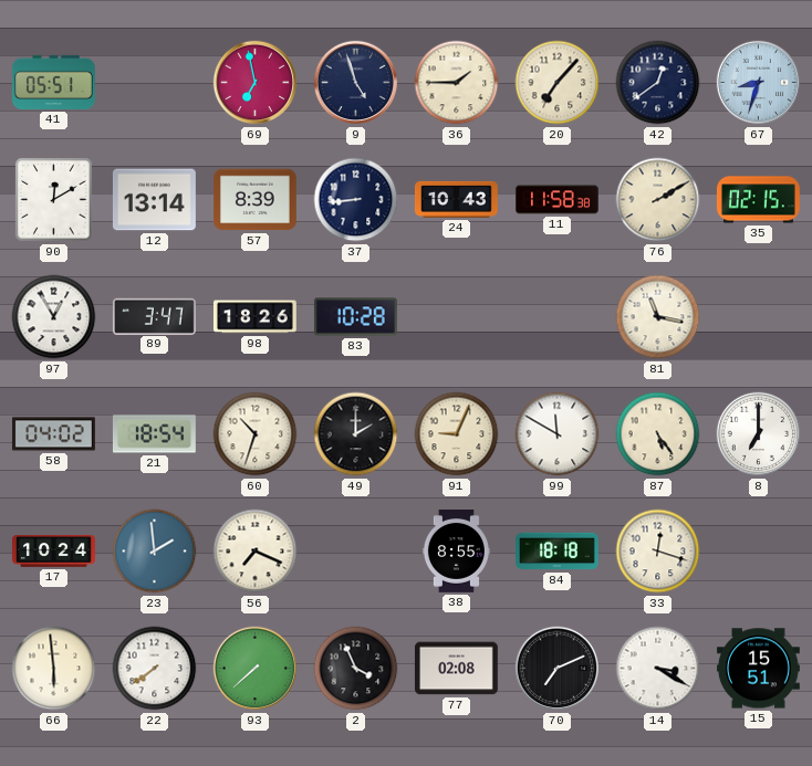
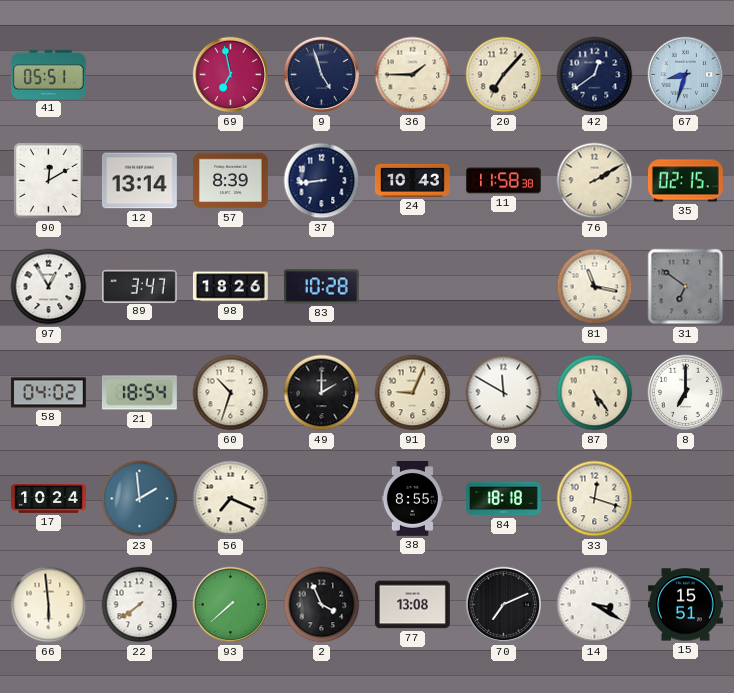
31: none -> 6:51
77: 02:08 -> 13:08
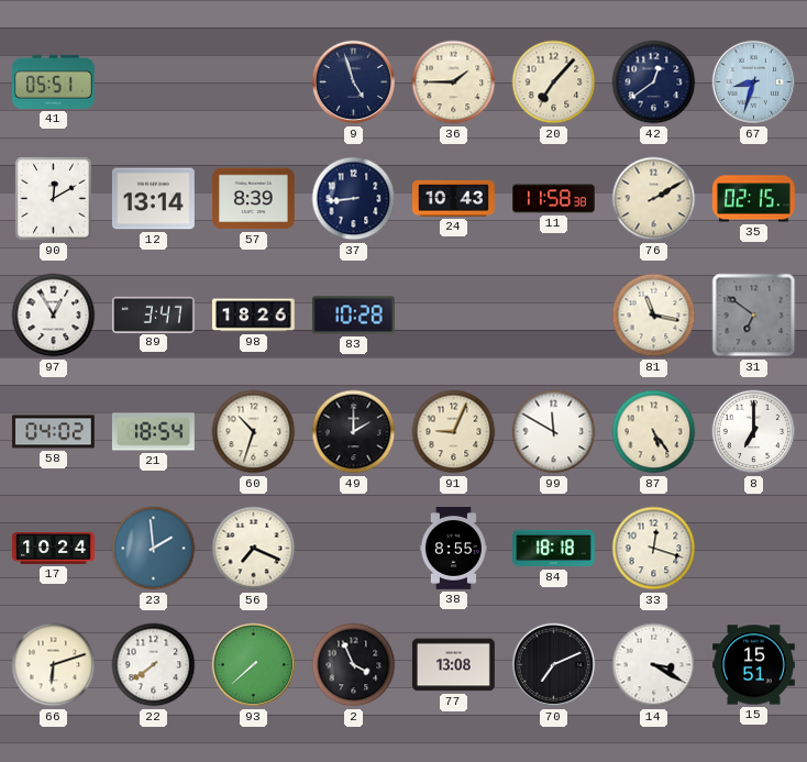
69: 6:58 -> none
66: 5:59 -> 6:12
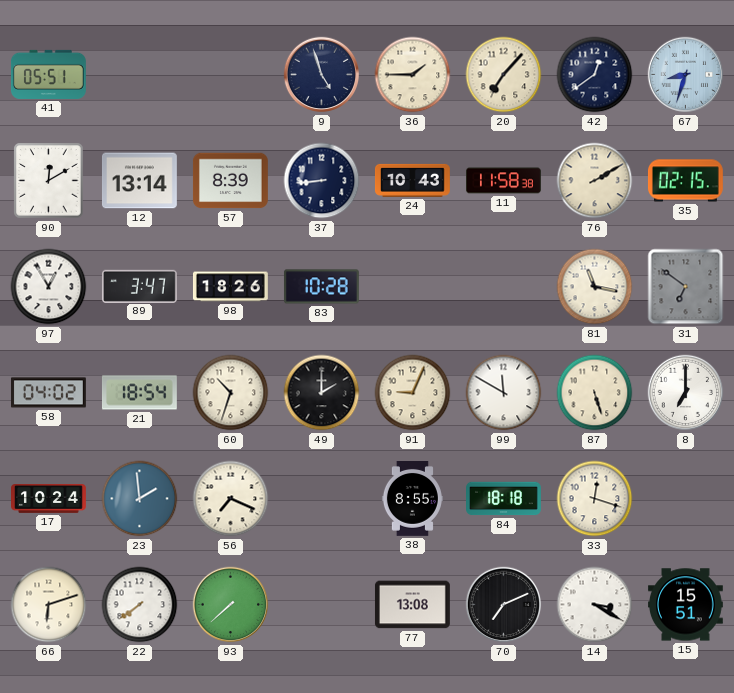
87: 5:24 -> 5:27
2: 3:56 -> none
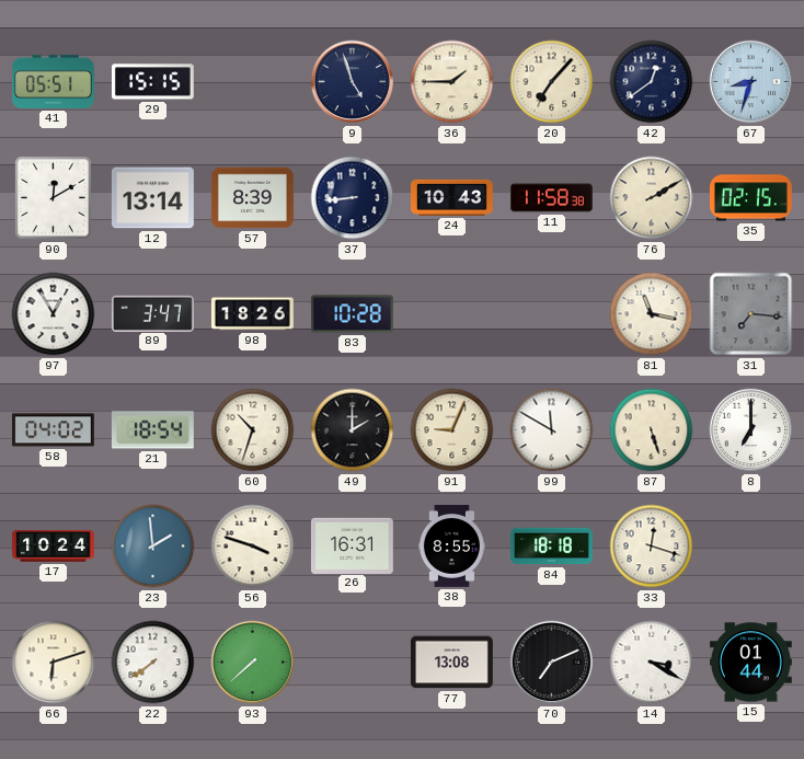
29: none -> 15:15
31: 6:51 -> 7:16
56: 7:19 -> 3:48
26: none -> 16:31
15: 15:51 -> 01:44
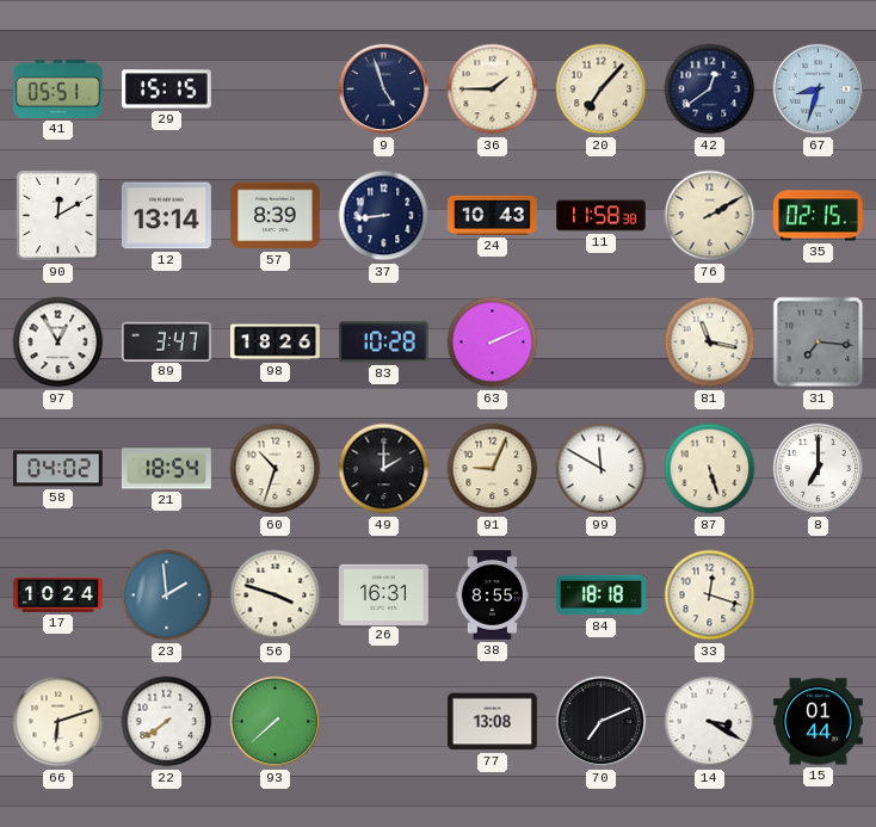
63: none -> 2:11
